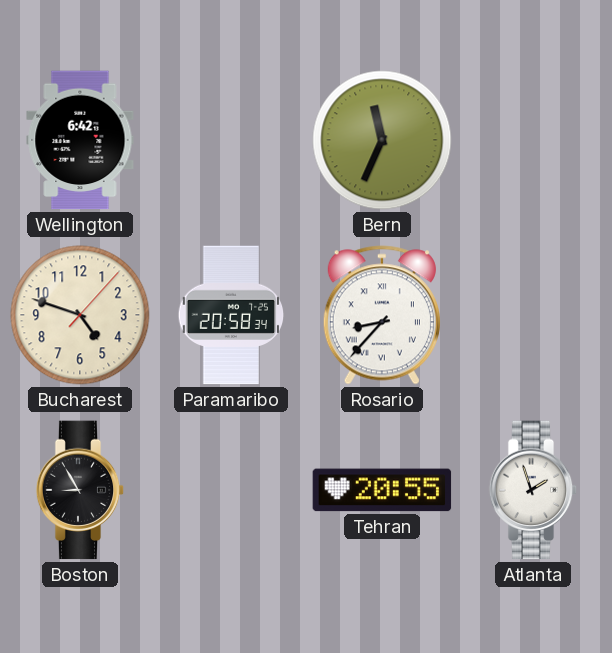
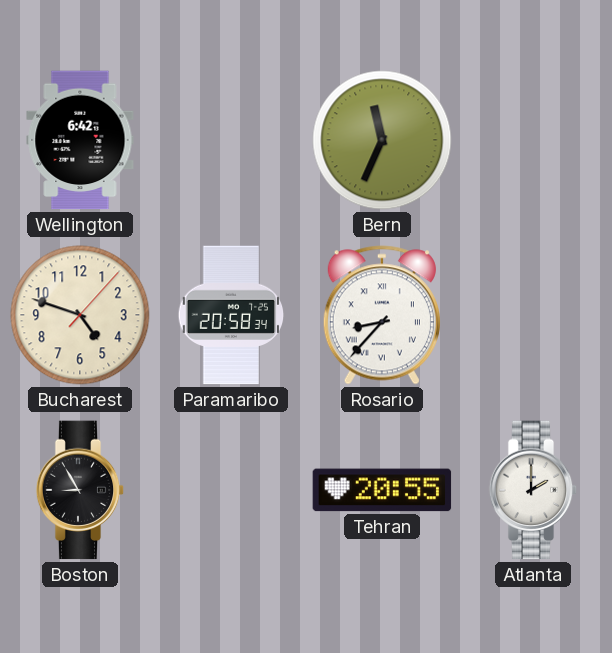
Atlanta: 1:57 -> 2:00
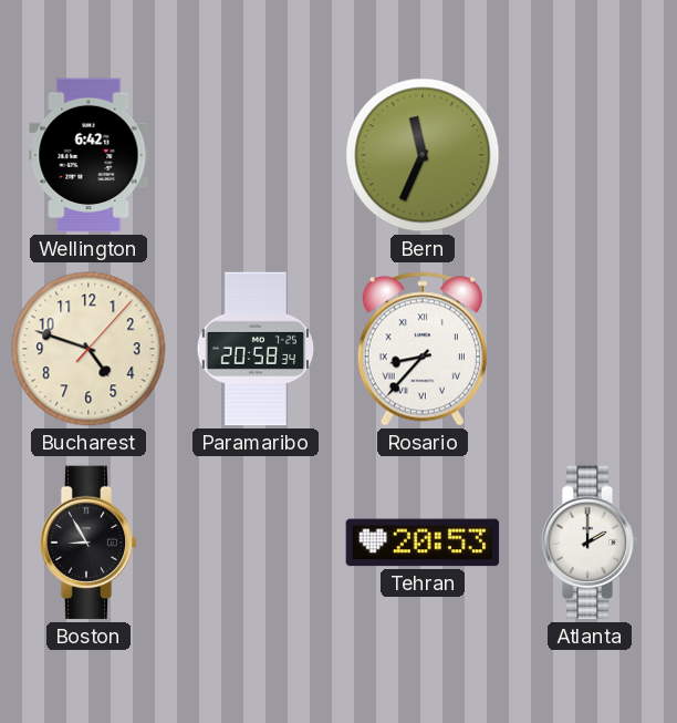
Tehran: 20:55 -> 20:53
